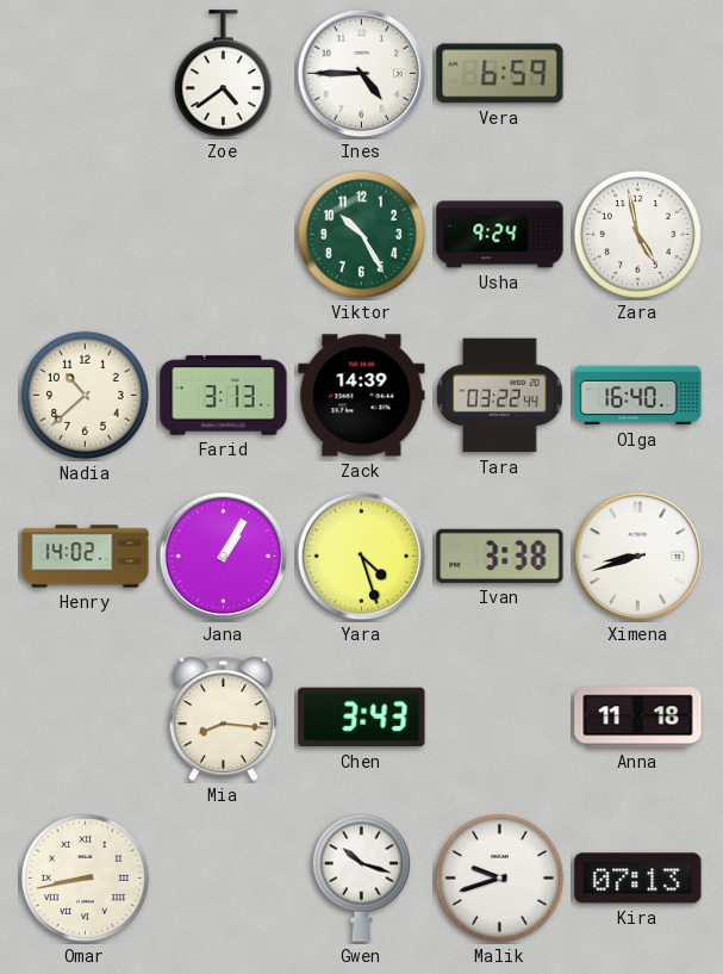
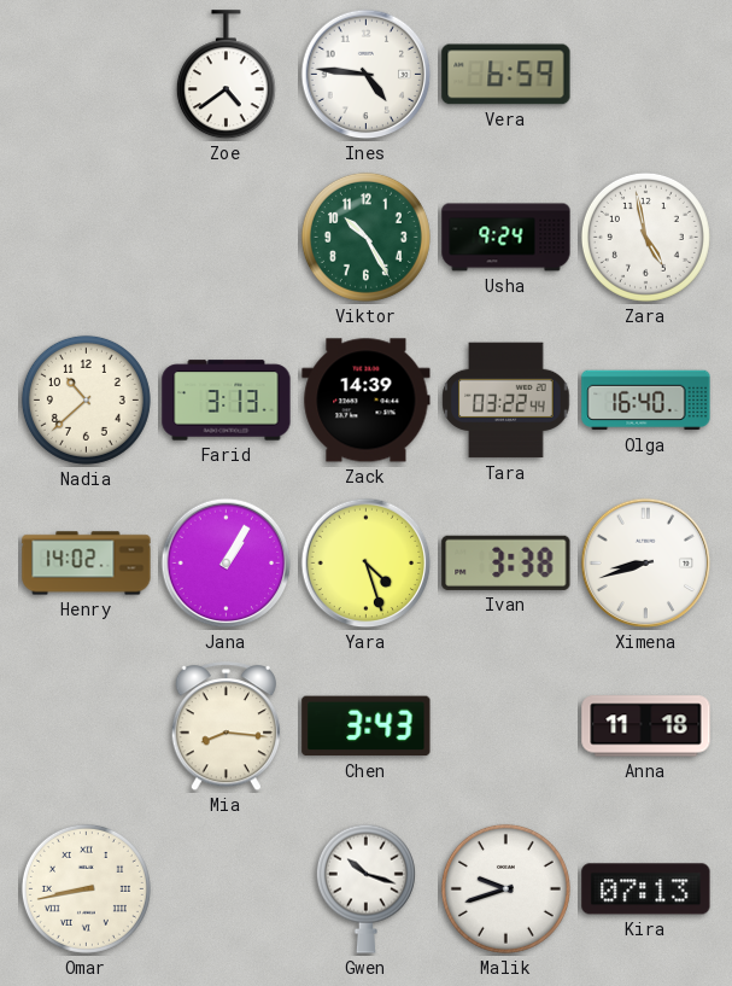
Ines: 4:45 -> 4:46
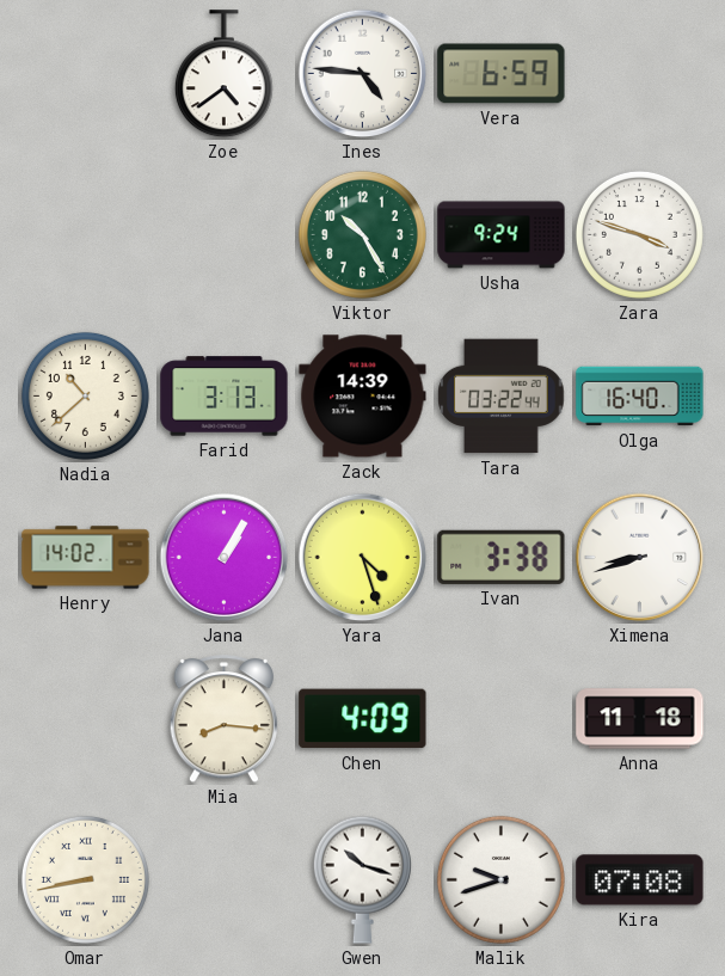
Zara: 4:58 -> 3:48
Chen: 3:43 -> 4:09
Kira: 07:13 -> 07:08
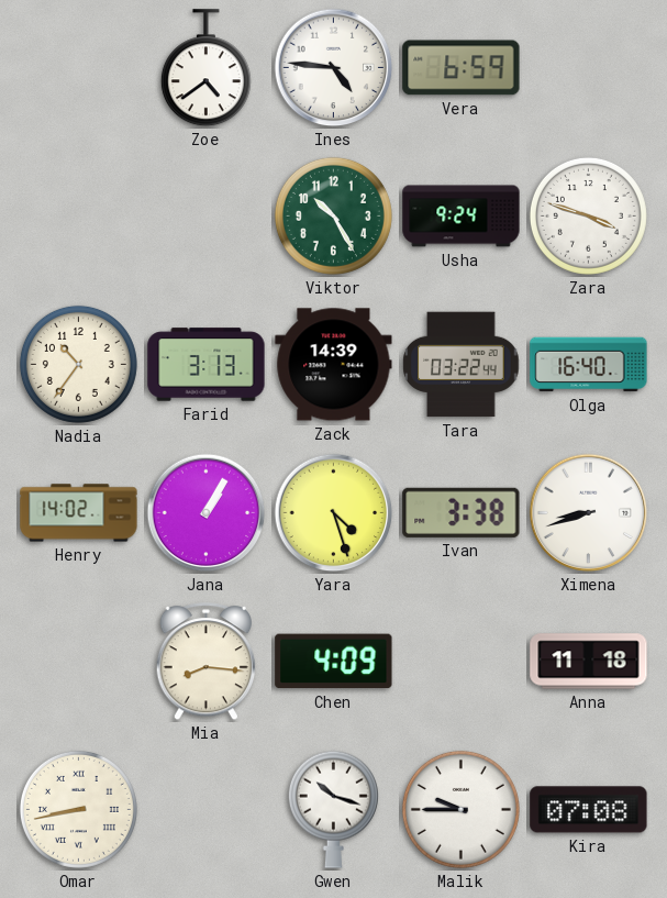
Nadia: 10:38 -> 10:36
Malik: 9:42 -> 9:45
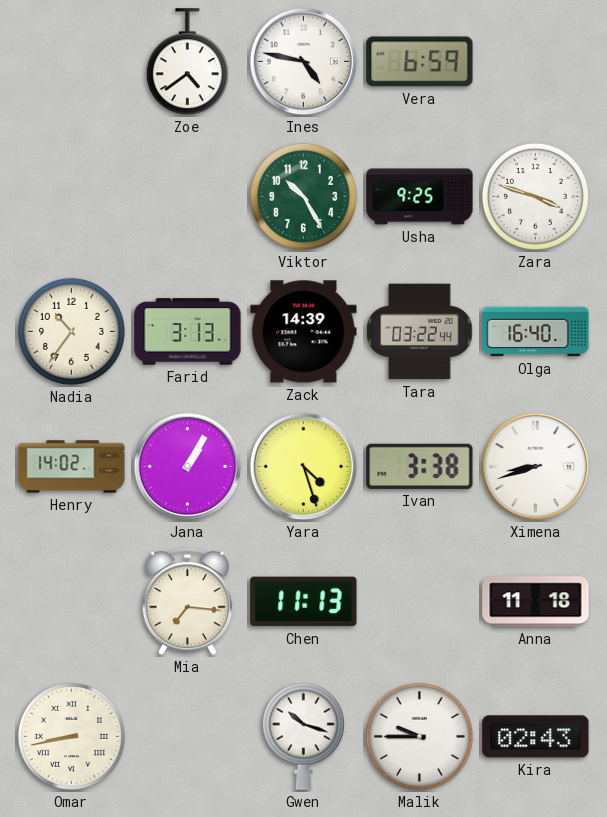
Ines: 4:46 -> 4:47
Usha: 9:24 -> 9:25
Mia: 8:16 -> 7:16
Chen: 4:09 -> 11:13
Kira: 07:08 -> 02:43
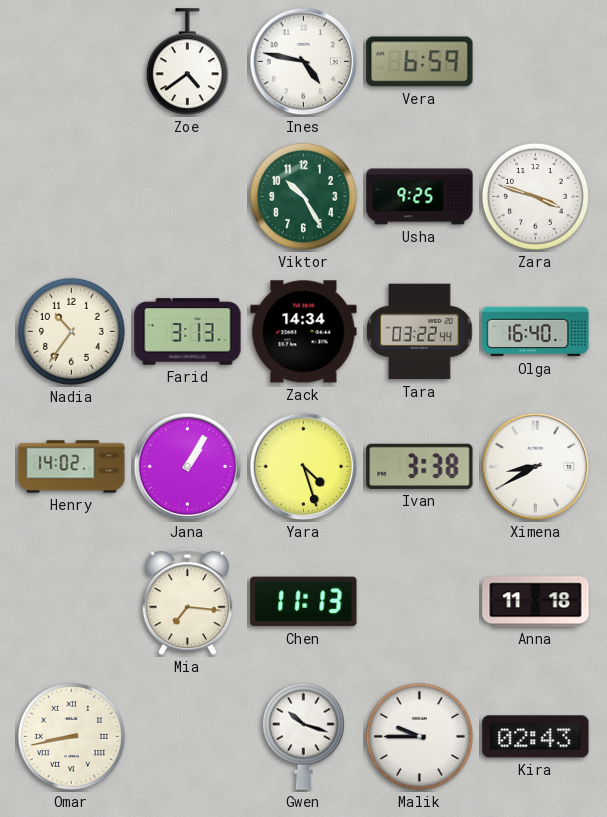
Zack: 14:39 -> 14:34
Ximena: 8:42 -> 8:40
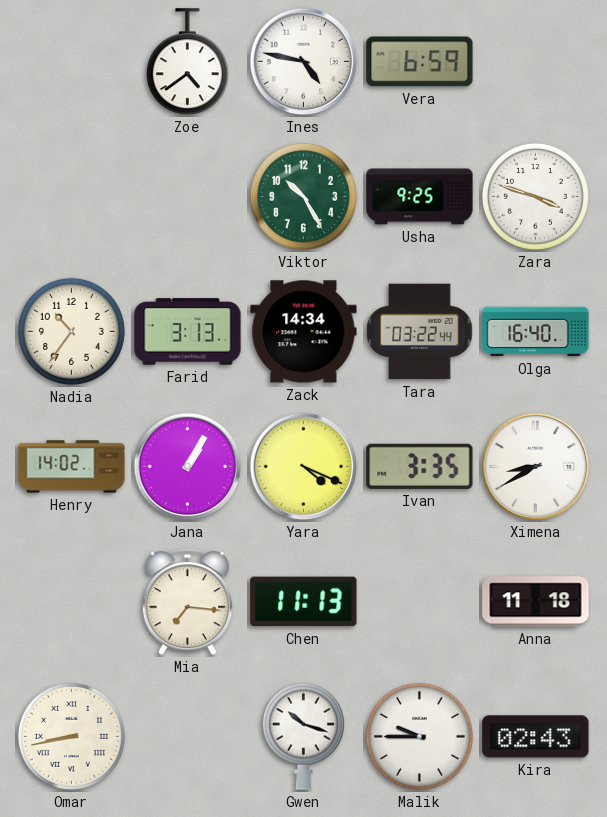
Yara: 4:27 -> 4:19
Ivan: 3:38 -> 3:35
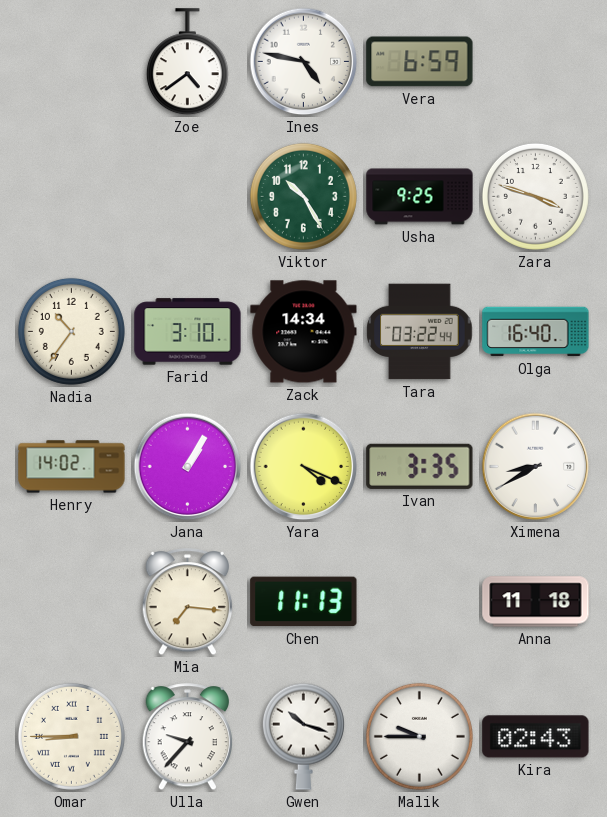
Farid: 3:13 -> 3:10
Omar: 8:43 -> 8:45
Ulla: none -> 9:37
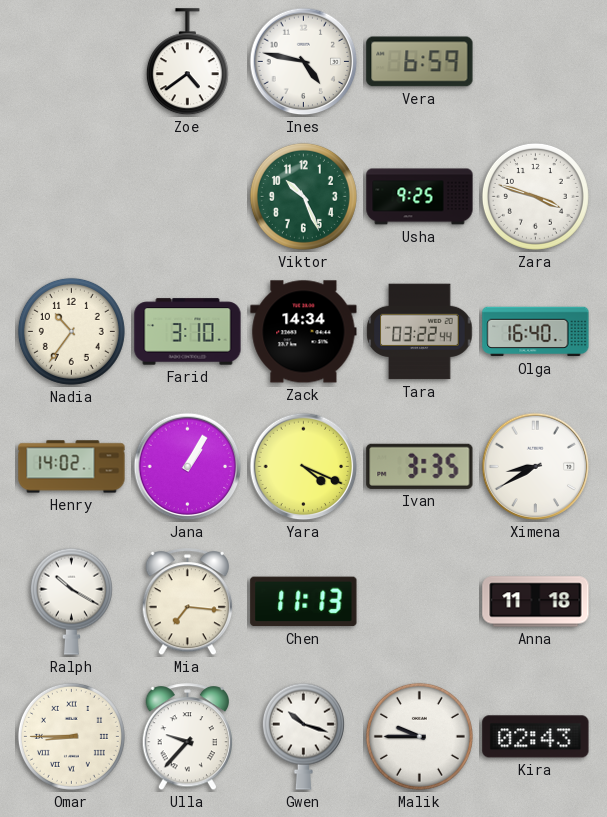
Viktor: 10:25 -> 10:26
Ralph: none -> 10:20
